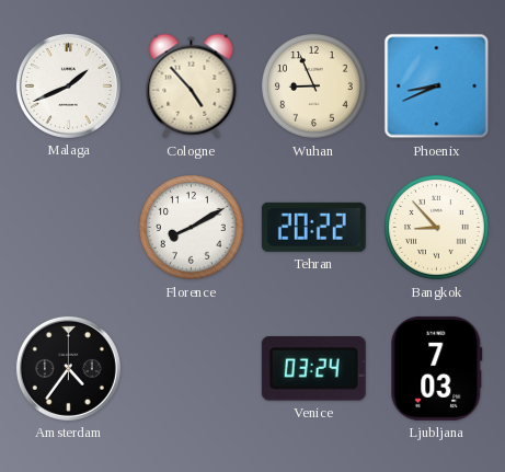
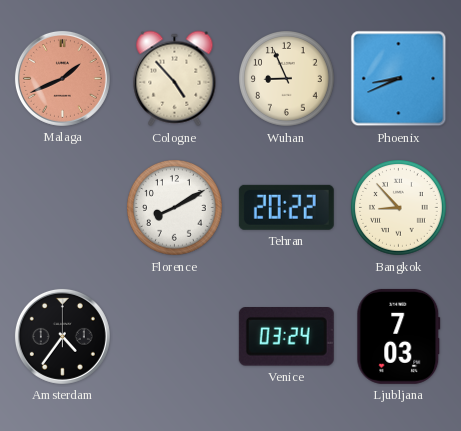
Malaga dial: white -> salmon
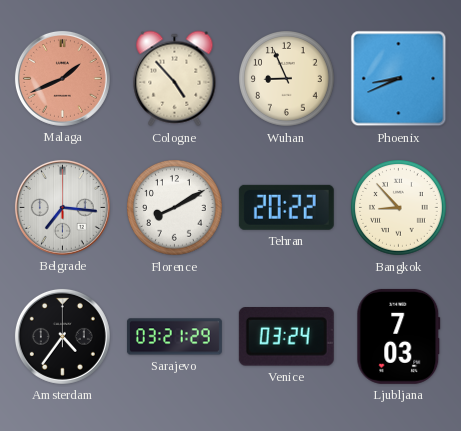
Belgrade: none -> 7:16
Sarajevo: none -> 03:21
